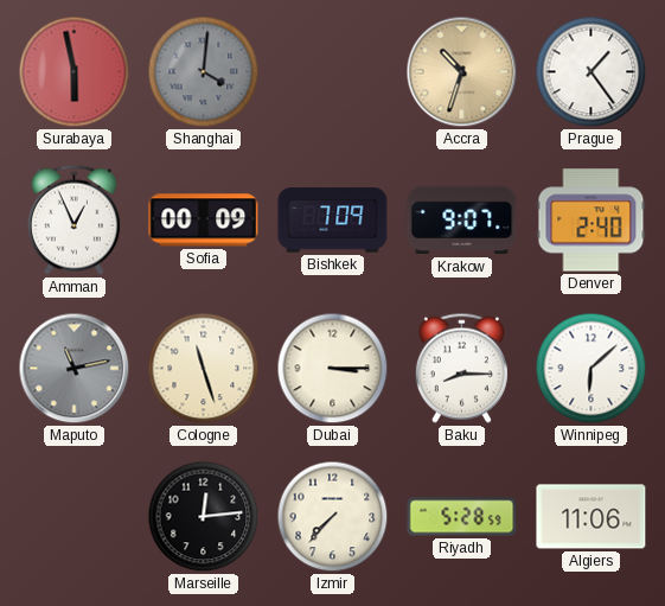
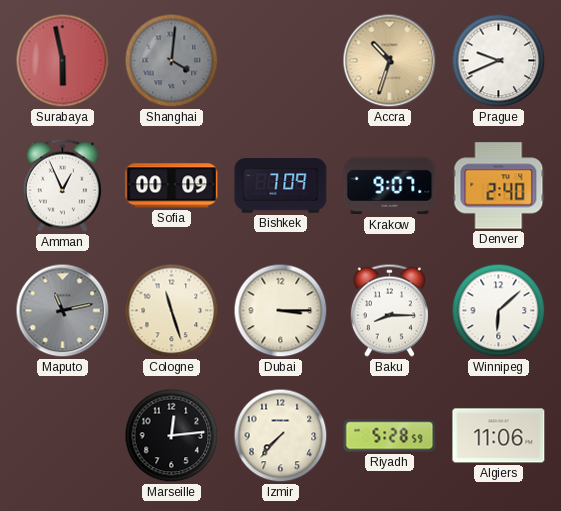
Prague: 1:24 -> 9:41
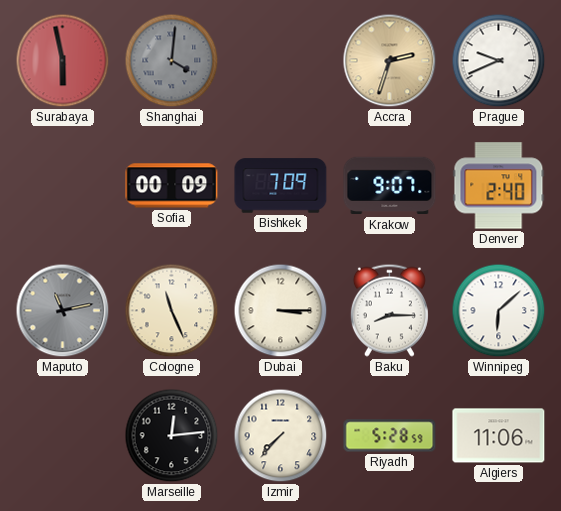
Accra: 10:33 -> 2:33
Amman: 12:56 -> none
Cologne: 11:27 -> 11:26
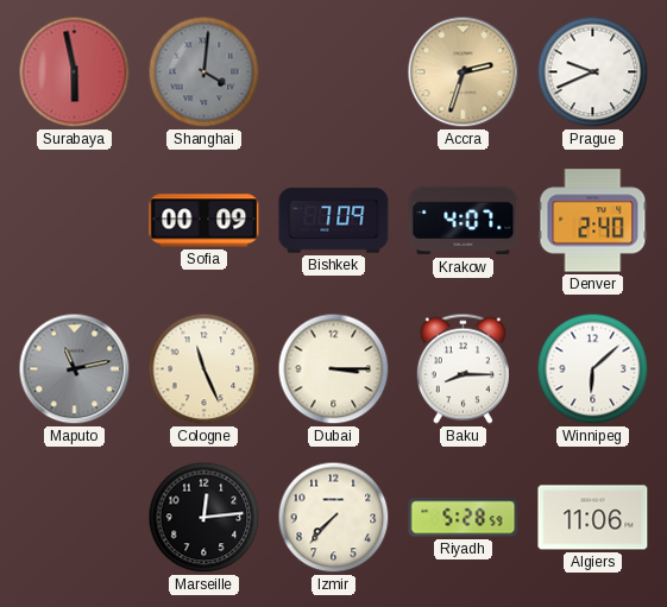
Krakow: 9:07 -> 4:07
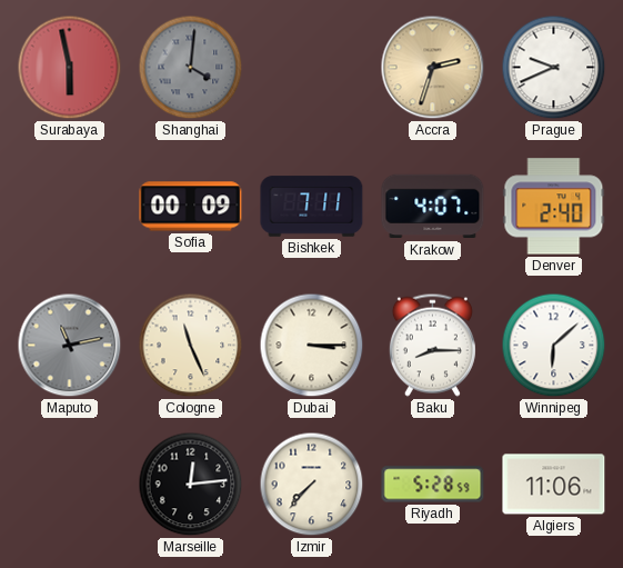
Bishkek: 7:09 -> 7:11
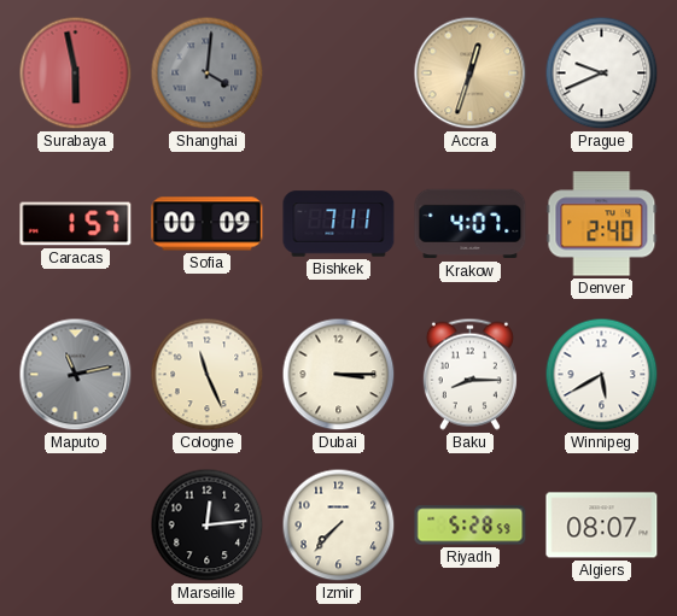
Accra: 2:33 -> 12:33
Caracas: none -> 1:57
Winnipeg: 6:08 -> 5:40
Algiers: 11:06 -> 08:07
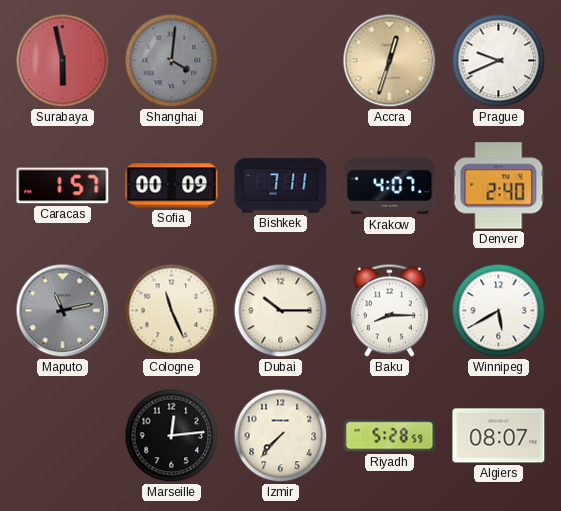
Dubai: 3:15 -> 10:15
